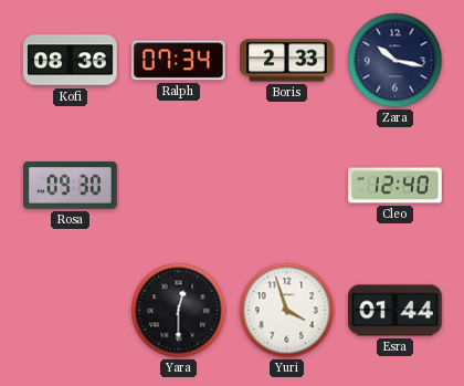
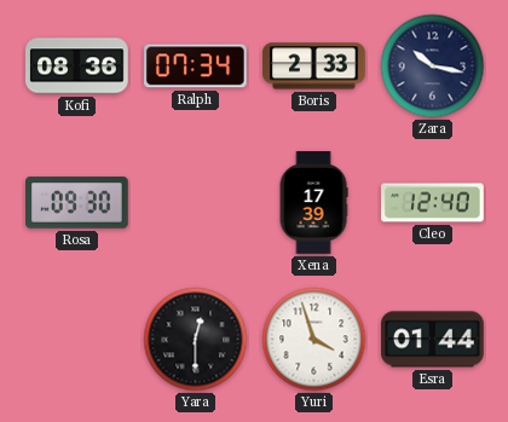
Xena: none -> 17:39
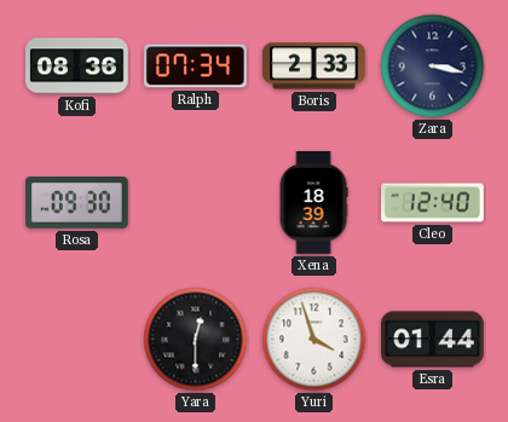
Zara: 10:17 -> 3:17
Xena: 17:39 -> 18:39
